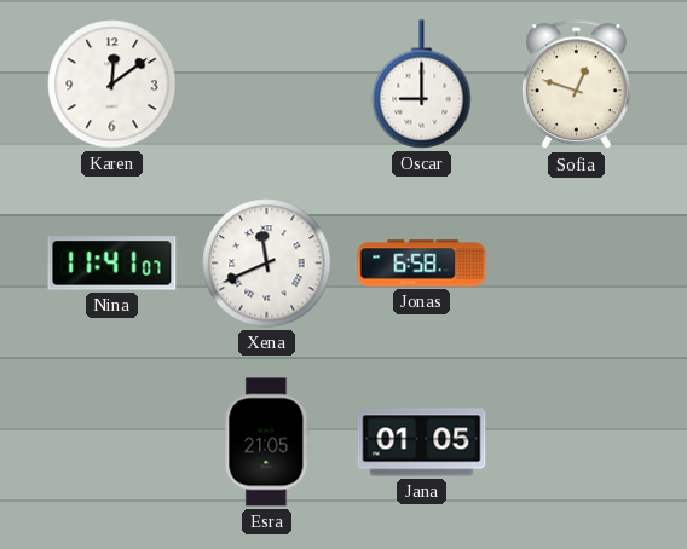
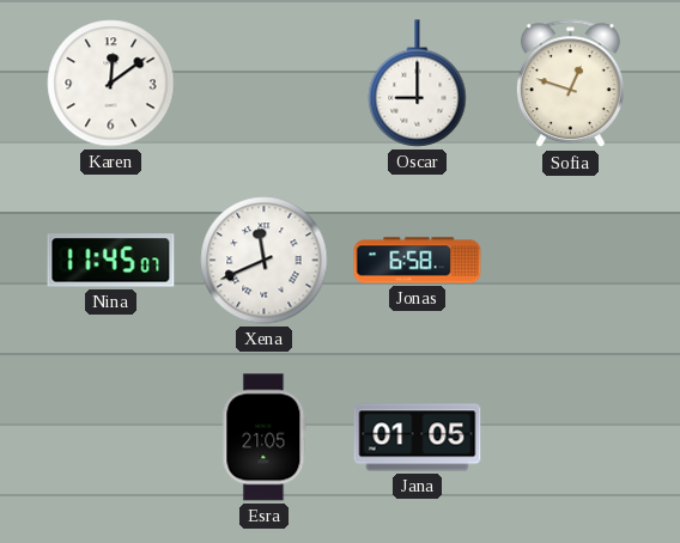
Nina: 11:41 -> 11:45
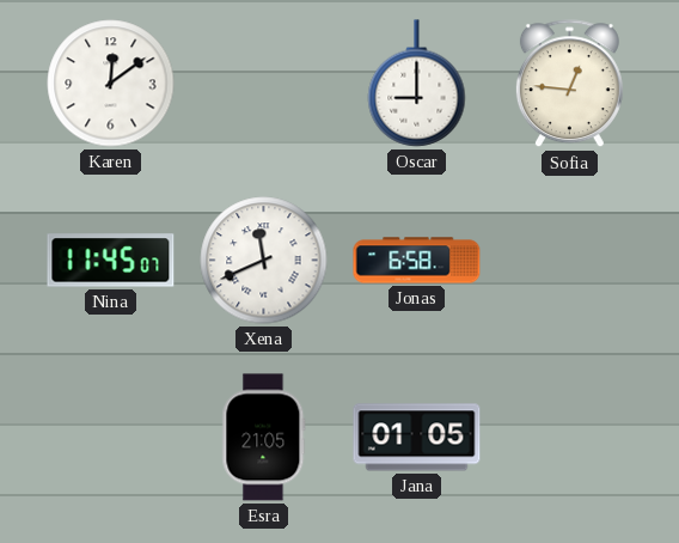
Sofia: 12:48 -> 12:46
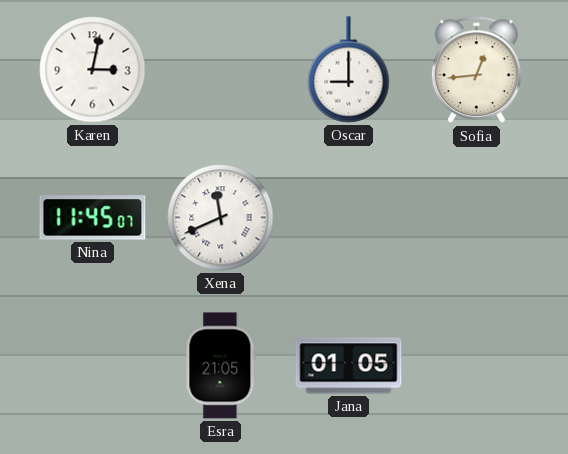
Karen: 12:09 -> 3:02
Sofia: 12:46 -> 12:44
Jonas: 6:58 -> none
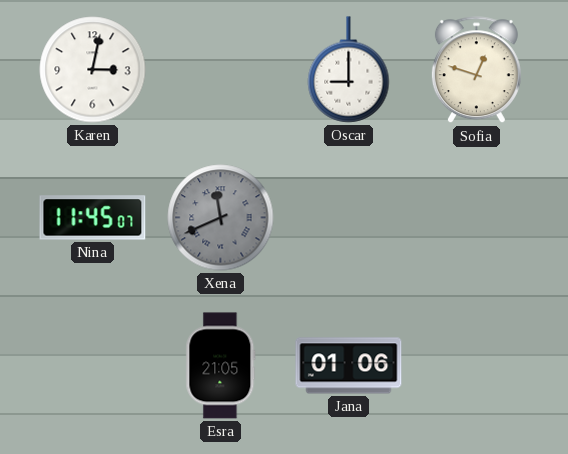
Sofia: 12:44 -> 12:48
Xena dial: white -> grey
Jana: 01:05 -> 01:06
